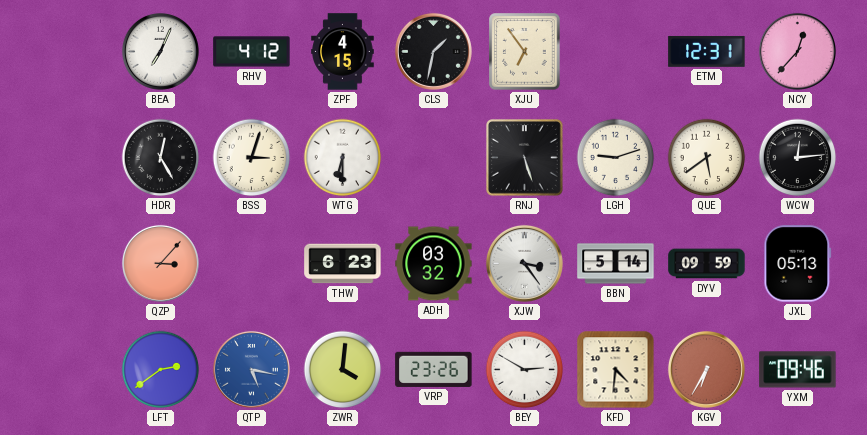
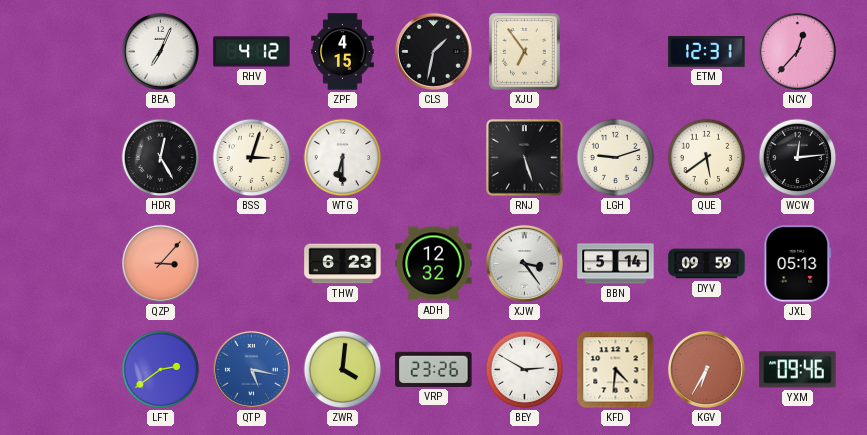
ADH: 03:32 -> 12:32
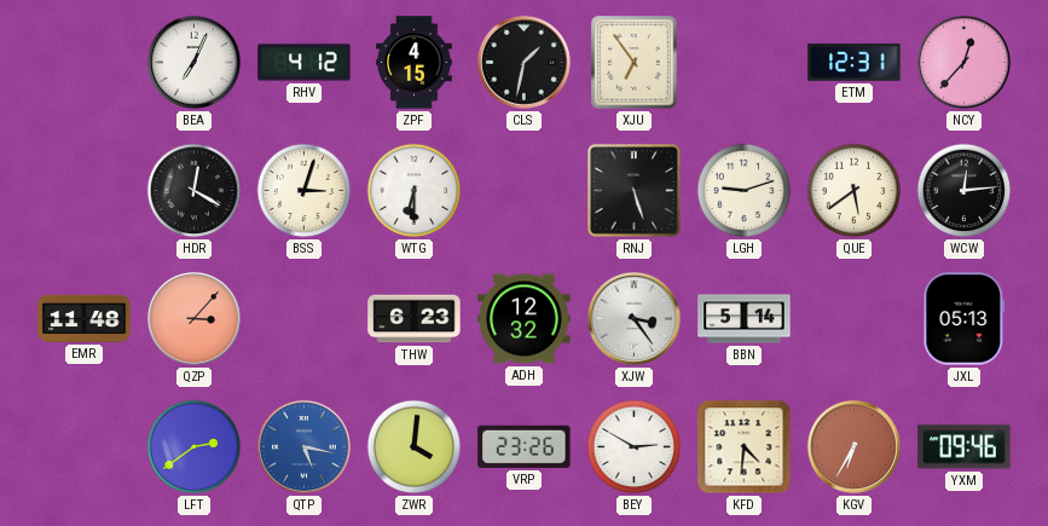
HDR: 12:25 -> 12:20
EMR: none -> 11:48
DYV: 09:59 -> none
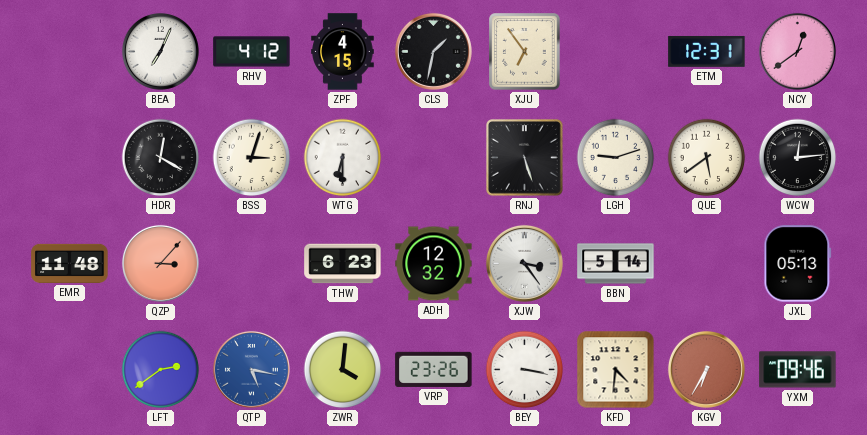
NCY: 12:37 -> 12:39
BEY: 2:50 -> 3:17
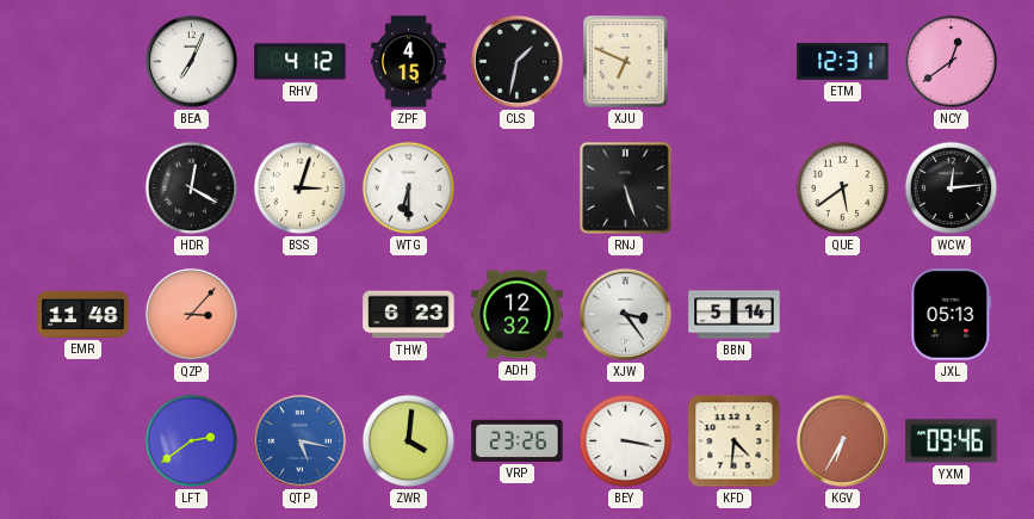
XJU: 6:54 -> 6:49
LGH: 9:12 -> none
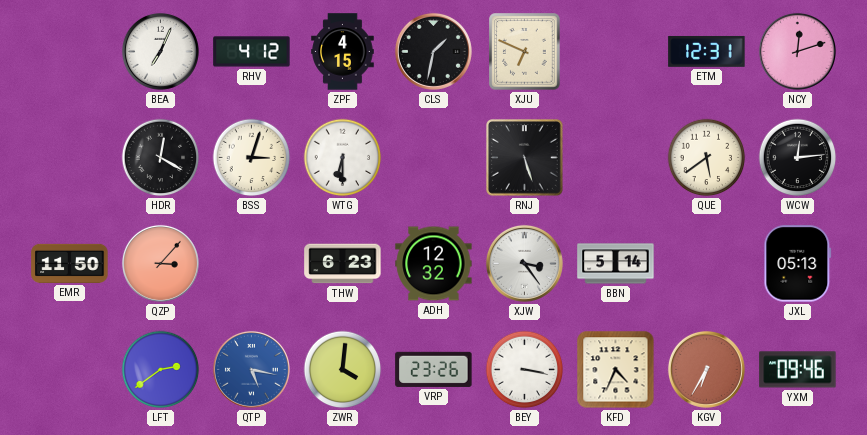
NCY: 12:39 -> 12:12
EMR: 11:48 -> 11:50
KFD: 4:31 -> 4:34
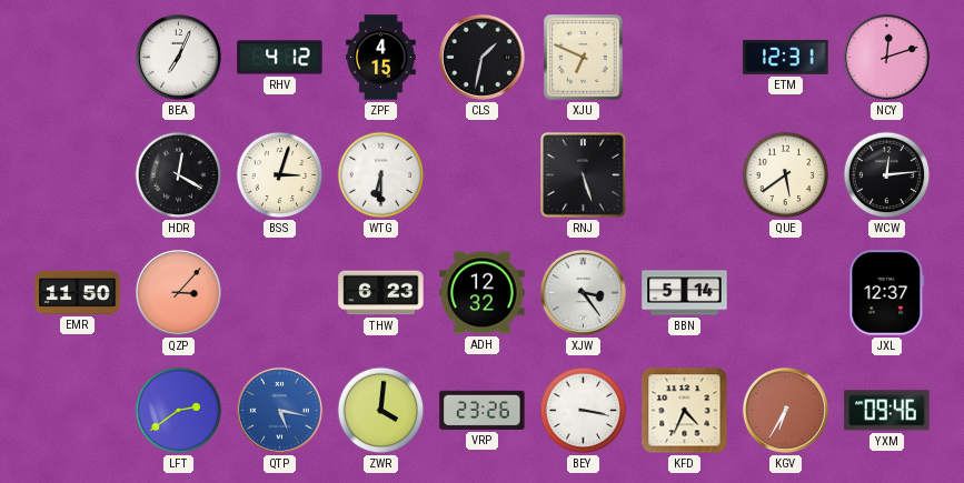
JXL: 05:13 -> 12:37
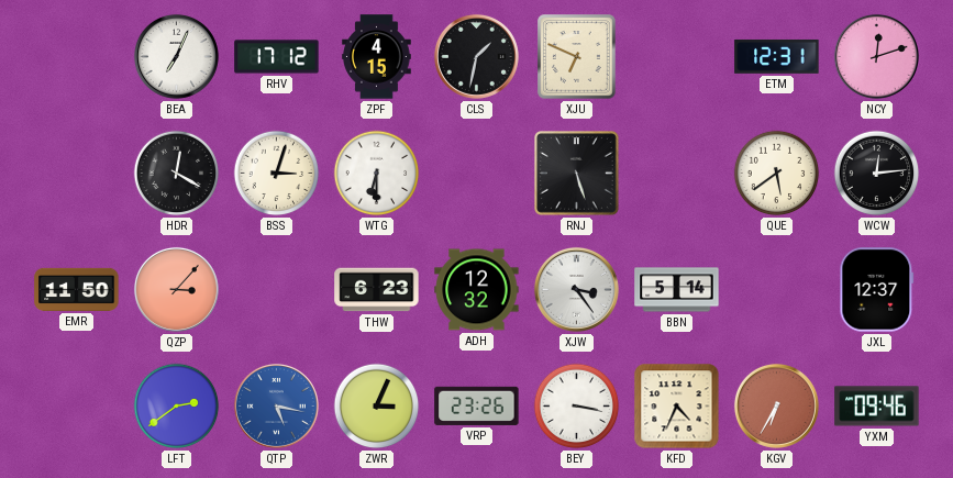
RHV: 4:12 -> 17:12
ZWR: 4:01 -> 3:04
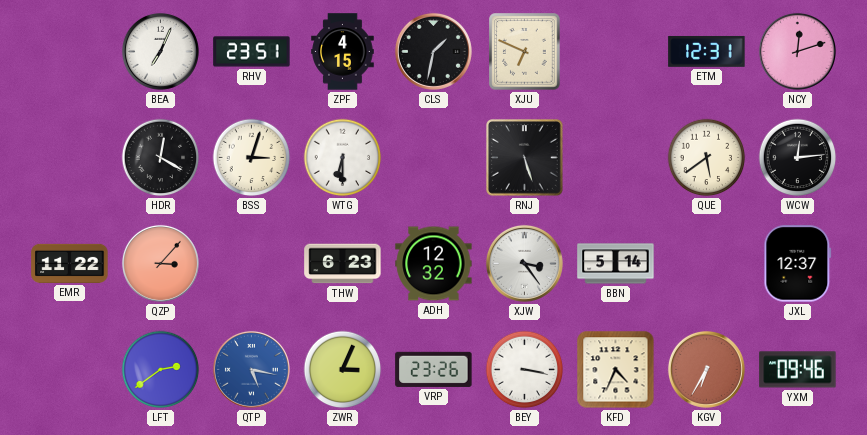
RHV: 17:12 -> 23:51
EMR: 11:50 -> 11:22
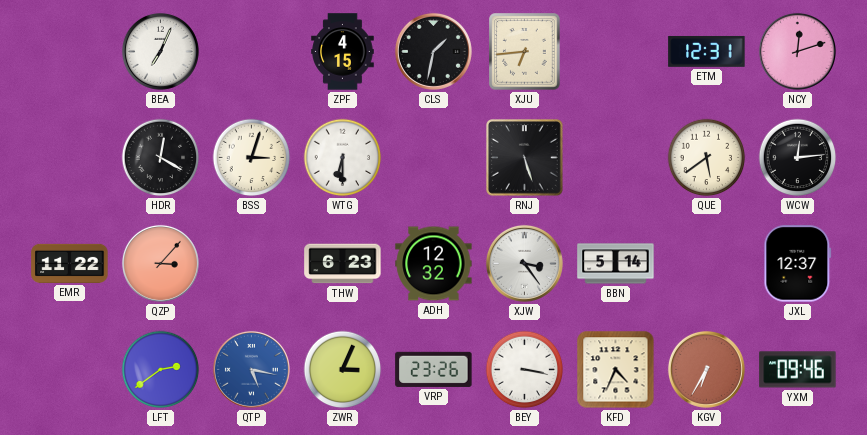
RHV: 23:51 -> none
XJU: 6:49 -> 6:44
